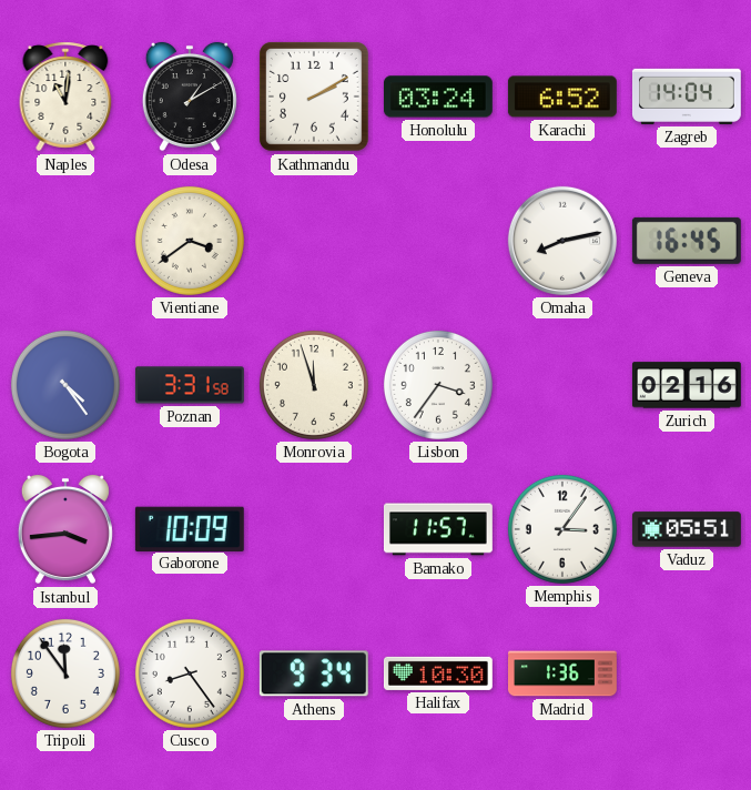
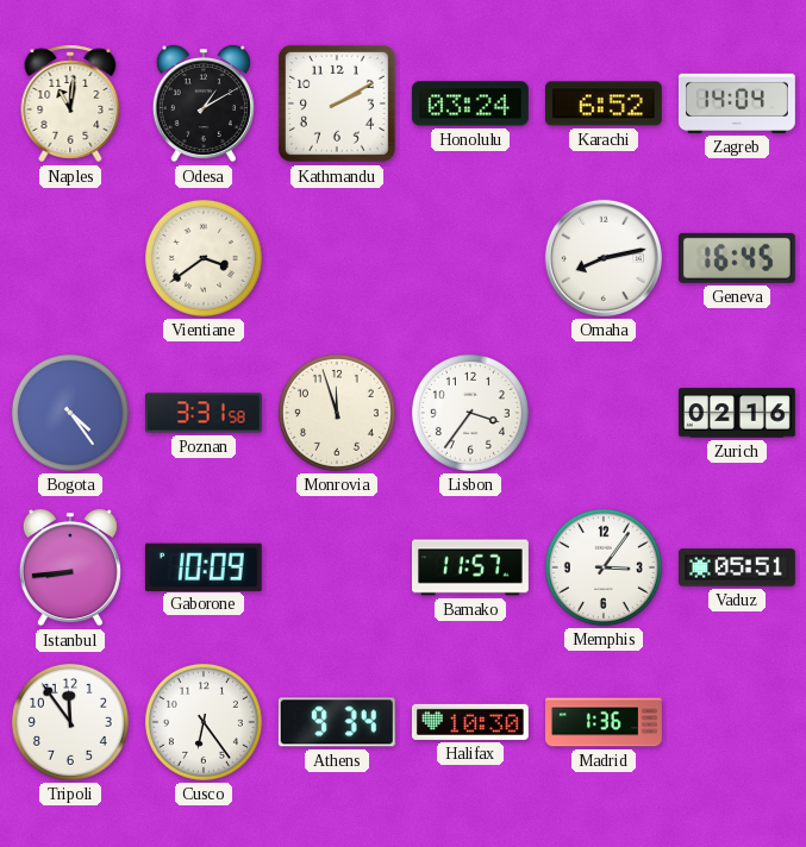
Istanbul: 3:44 -> 8:44
Cusco: 8:24 -> 6:24
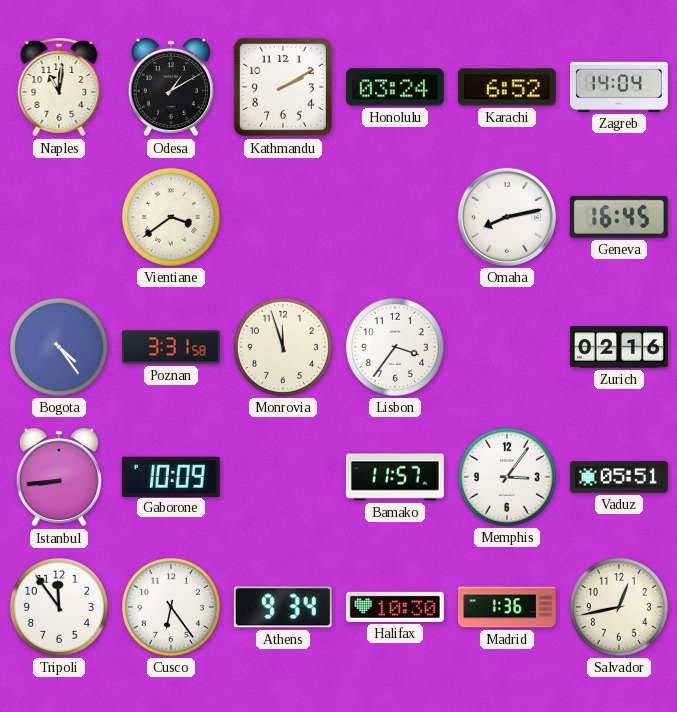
Salvador: none -> 12:43
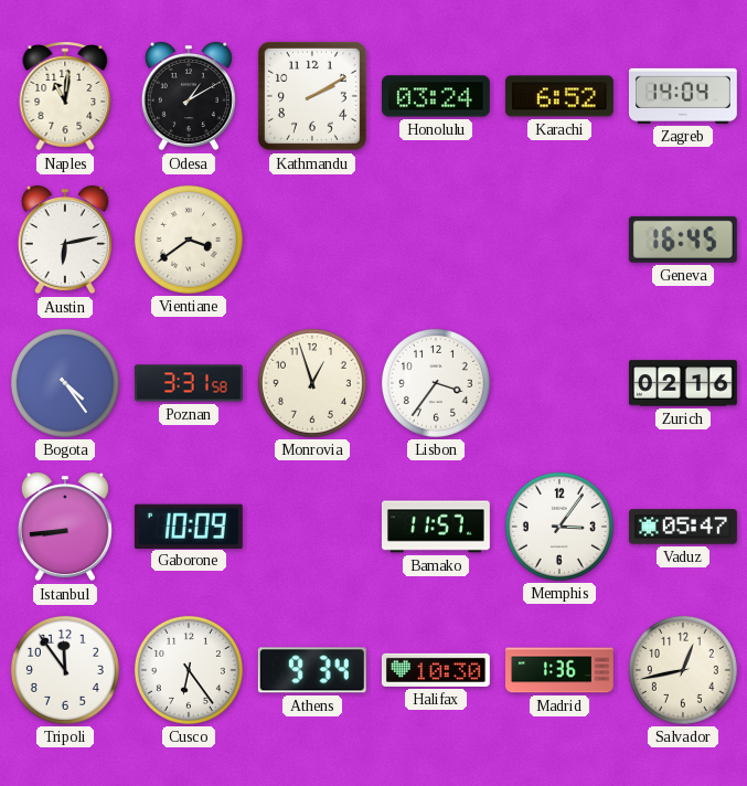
Austin: none -> 6:13
Omaha: 8:13 -> none
Monrovia: 11:57 -> 12:57
Vaduz: 05:51 -> 05:47
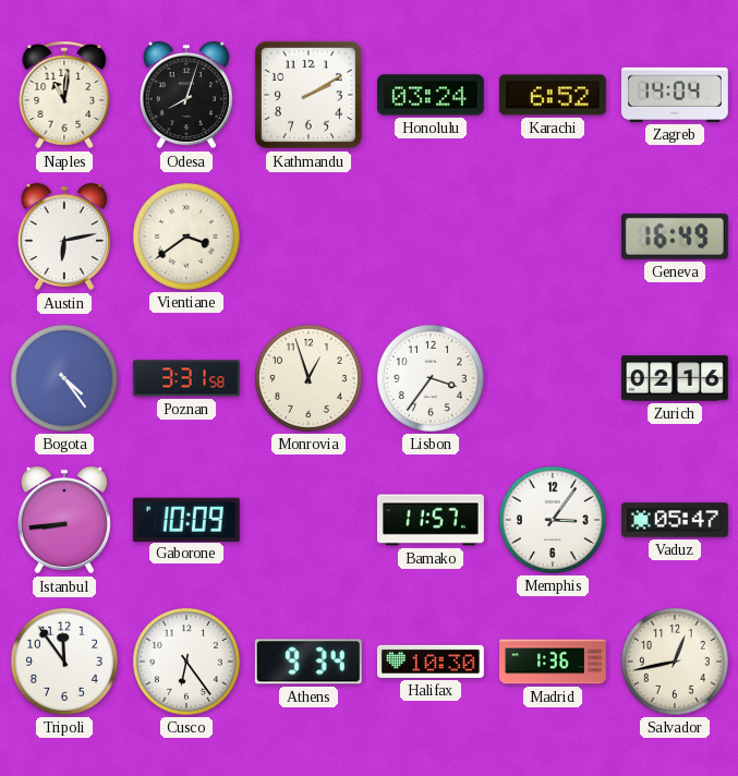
Odesa: 1:10 -> 8:03
Geneva: 16:45 -> 16:49
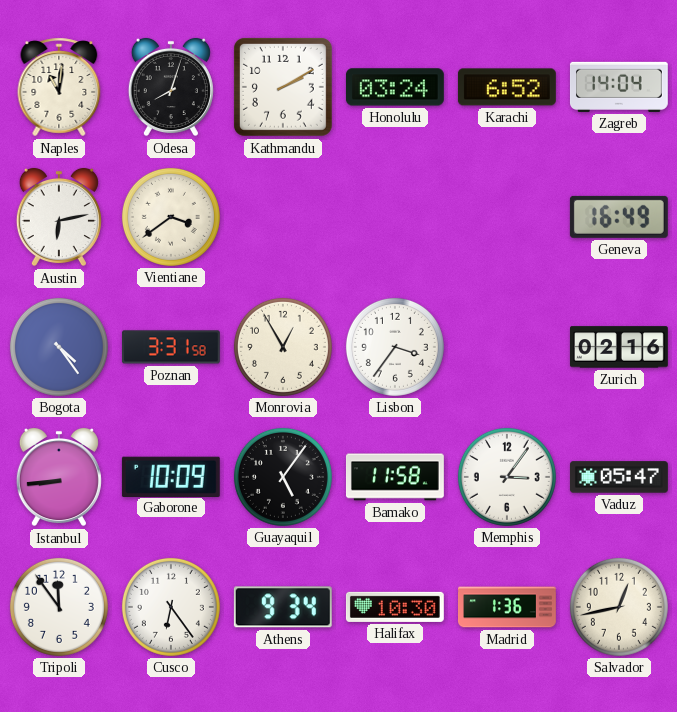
Monrovia: 12:57 -> 12:55
Guayaquil: none -> 5:06
Bamako: 11:57 -> 11:58
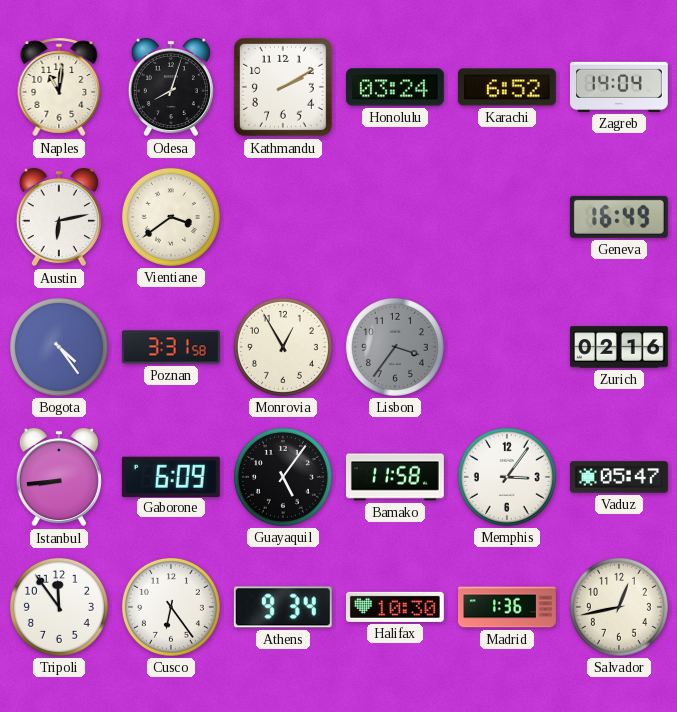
Lisbon dial: white -> grey
Gaborone: 10:09 -> 6:09
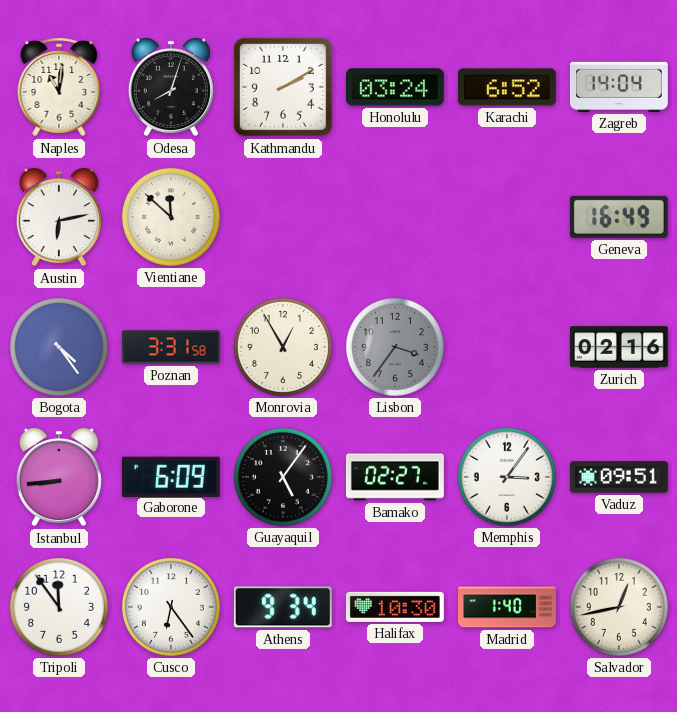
Vientiane: 3:39 -> 11:52
Bamako: 11:58 -> 02:27
Vaduz: 05:47 -> 09:51
Madrid: 1:36 -> 1:40
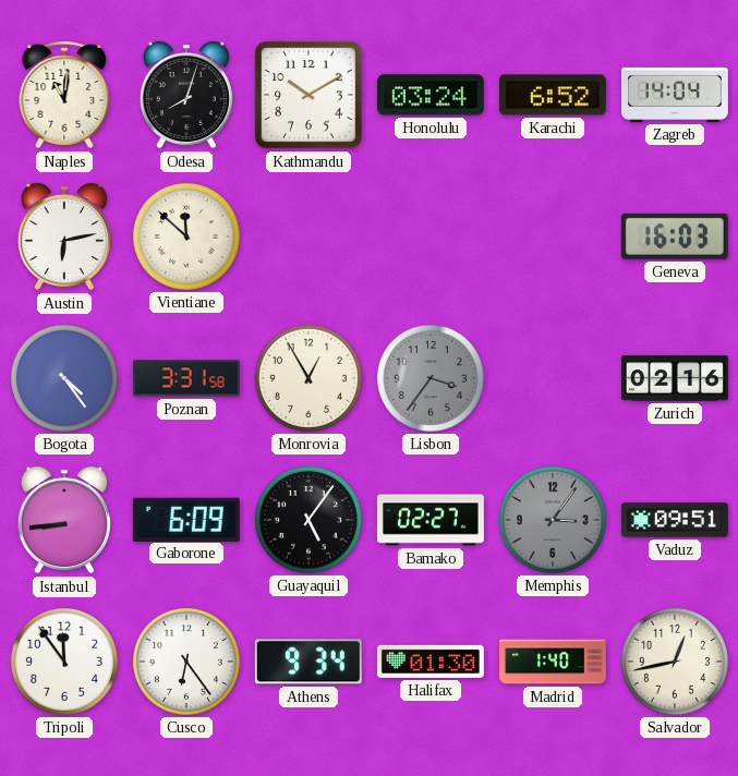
Kathmandu: 2:10 -> 10:10
Geneva: 16:49 -> 16:03
Memphis dial: white -> grey
Halifax: 10:30 -> 01:30
